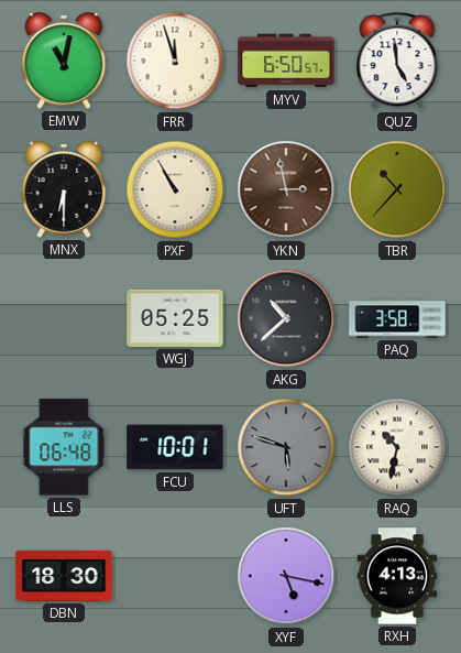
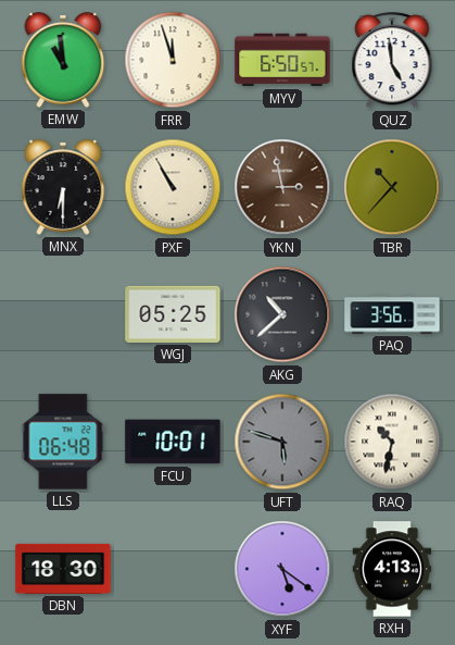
EMW: 11:02 -> 10:59
PAQ: 3:58 -> 3:56
XYF: 5:17 -> 5:21
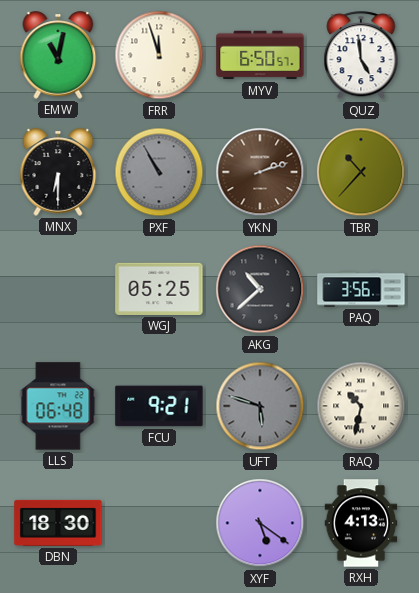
EMW: 10:59 -> 11:02
PXF dial: cream -> grey
YKN: 2:58 -> 2:12
FCU: 10:01 -> 9:21
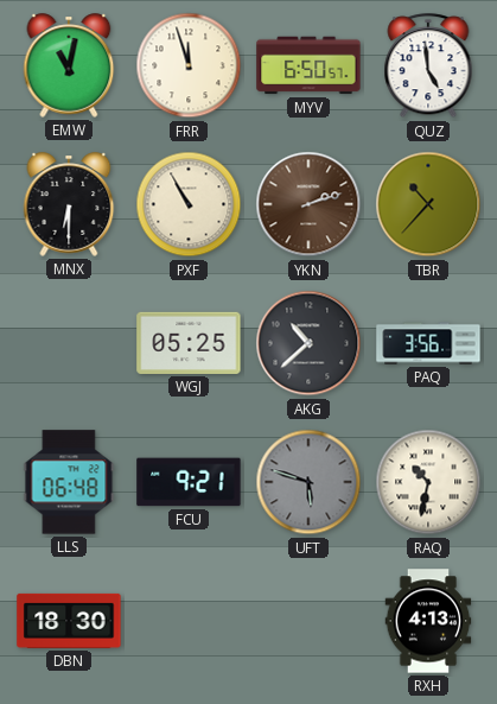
PXF dial: grey -> cream
XYF: 5:21 -> none
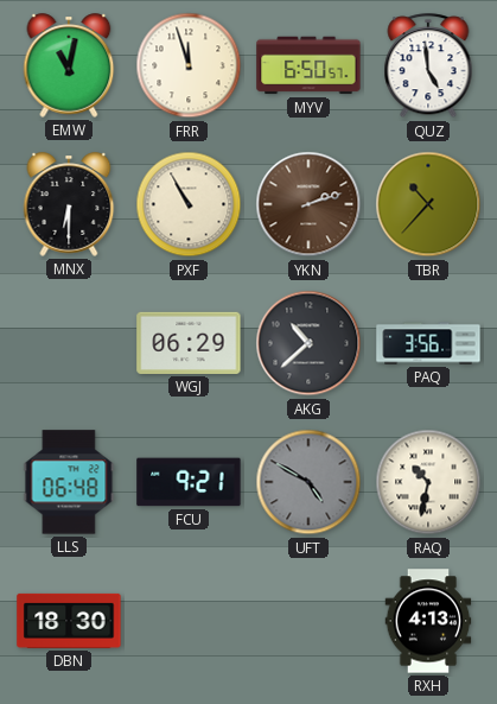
WGJ: 05:25 -> 06:29
UFT: 5:48 -> 4:50
